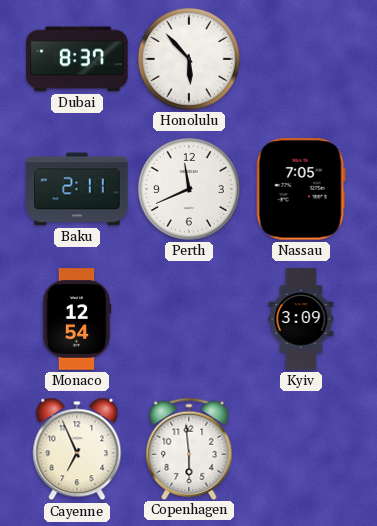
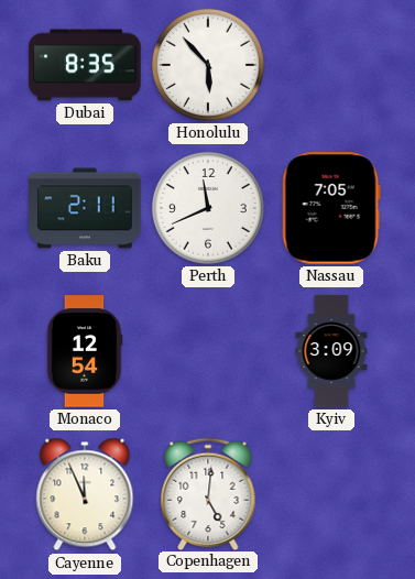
Dubai: 8:37 -> 8:35
Cayenne: 6:56 -> 11:56
Copenhagen: 5:59 -> 5:01
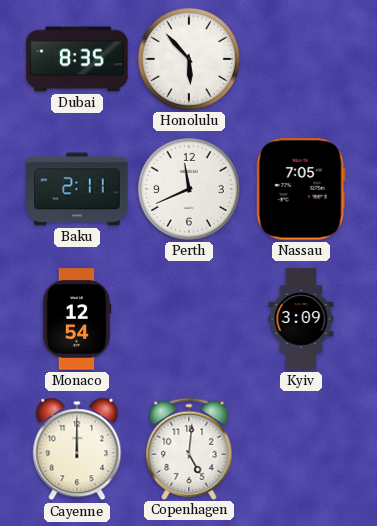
Cayenne: 11:56 -> 12:00
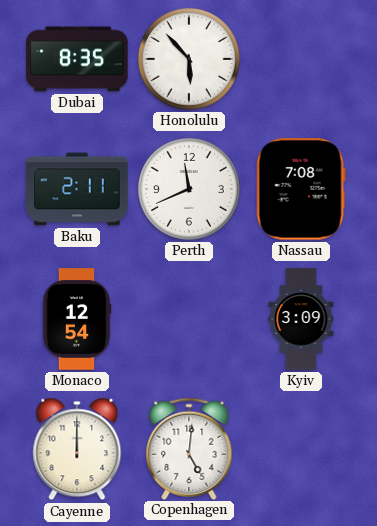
Nassau: 7:05 -> 7:08
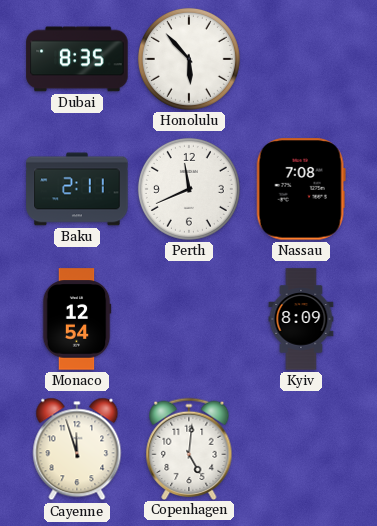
Kyiv: 3:09 -> 8:09
Cayenne: 12:00 -> 11:57
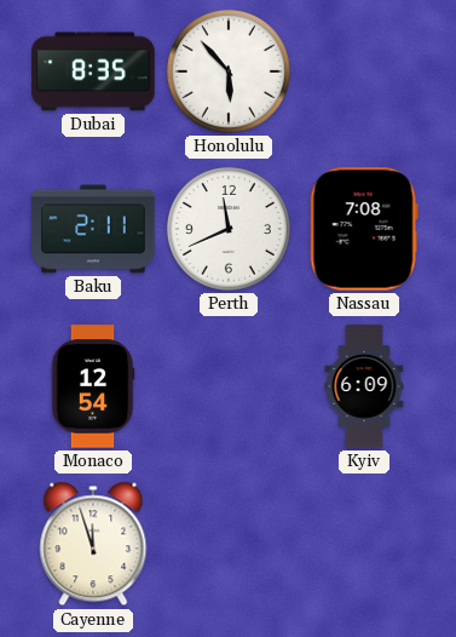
Kyiv: 8:09 -> 6:09
Copenhagen: 5:01 -> none
